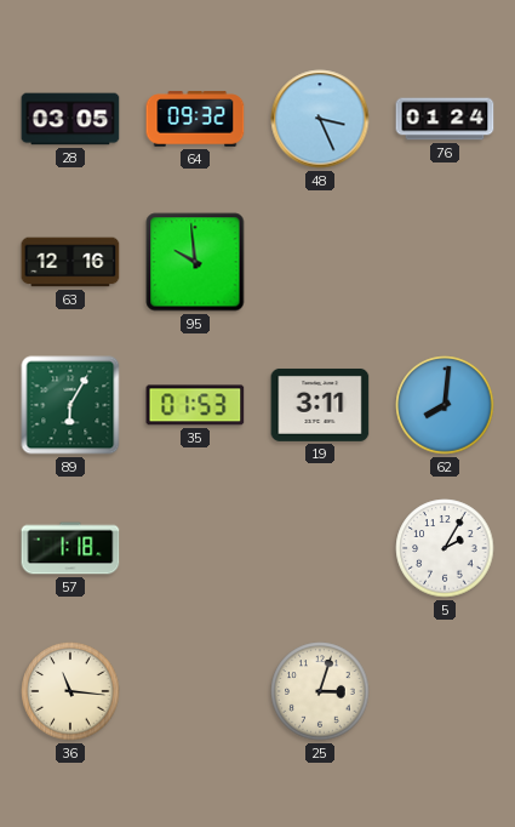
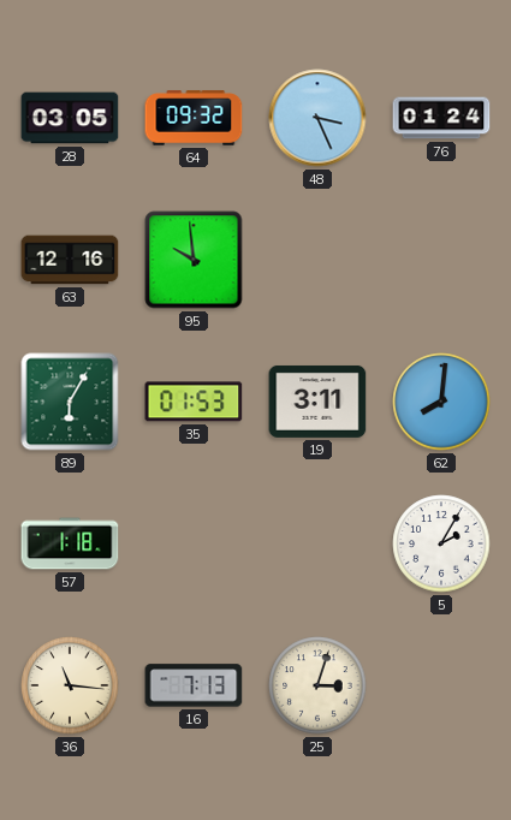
16: none -> 7:13
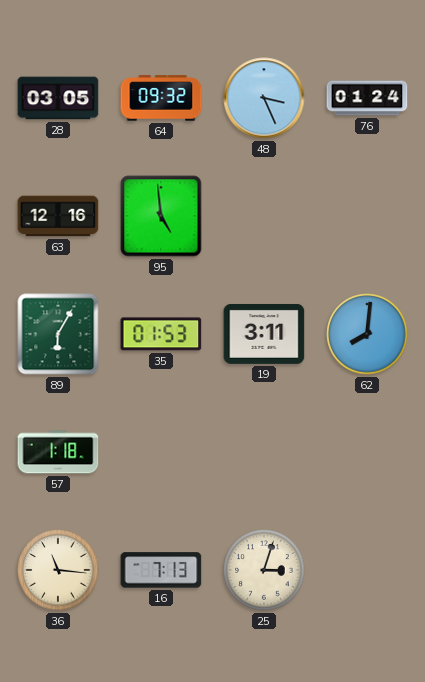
95: 9:59 -> 4:59
5: 2:05 -> none
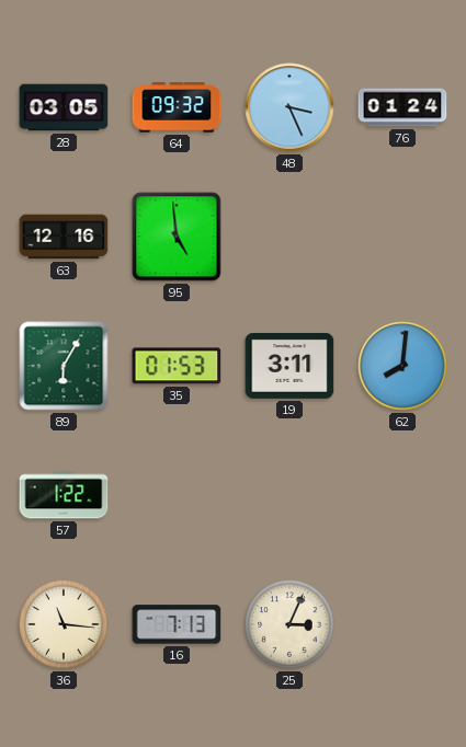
57: 1:18 -> 1:22
25: 3:03 -> 3:04
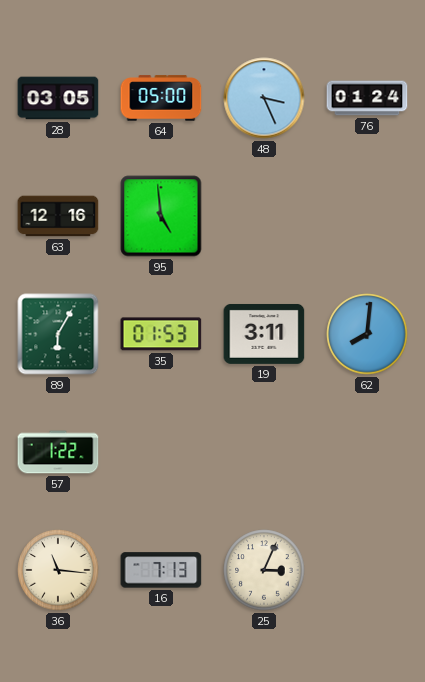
64: 09:32 -> 05:00
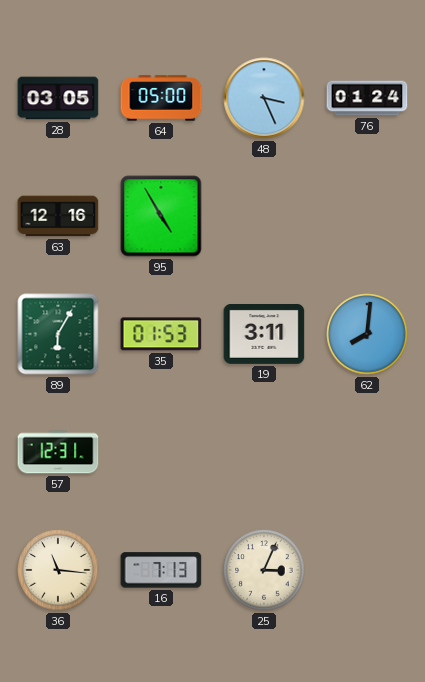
95: 4:59 -> 4:55
57: 1:22 -> 12:31
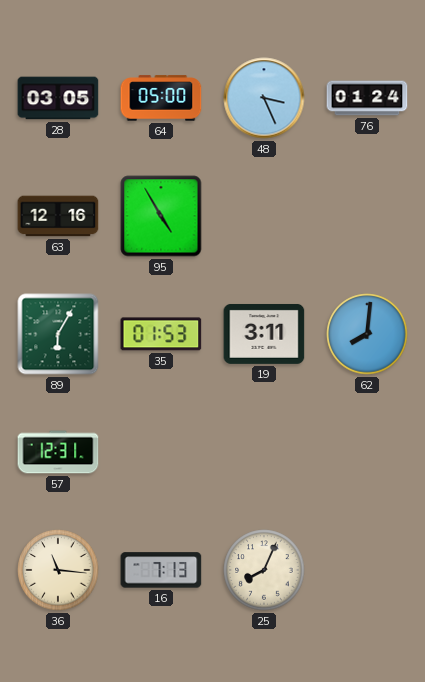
25: 3:04 -> 8:04
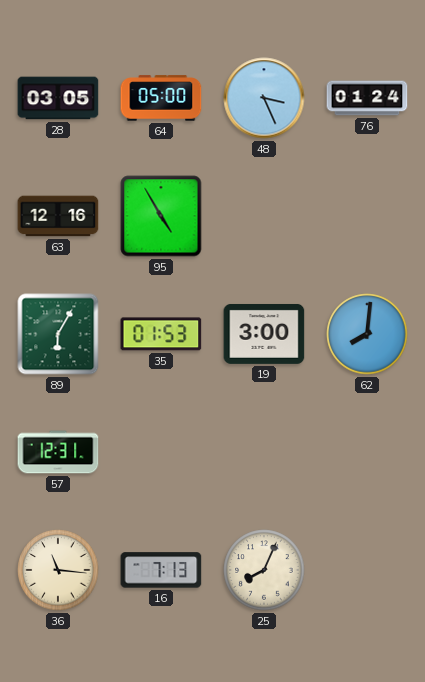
19: 3:11 -> 3:00
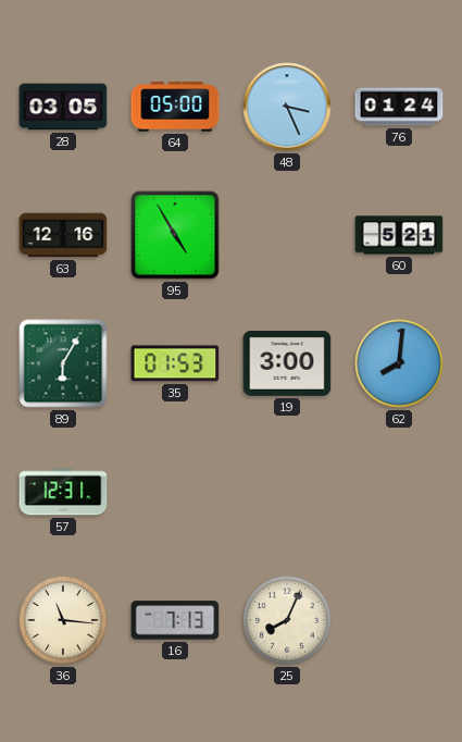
60: none -> 5:21
